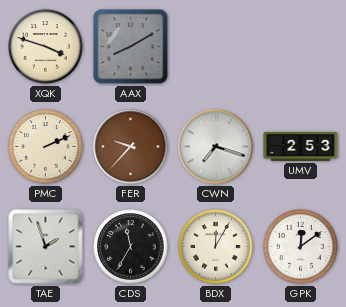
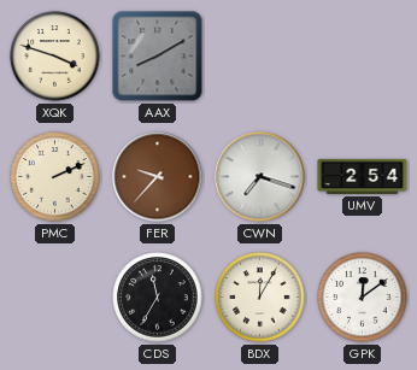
UMV: 2:53 -> 2:54
TAE: 1:57 -> none
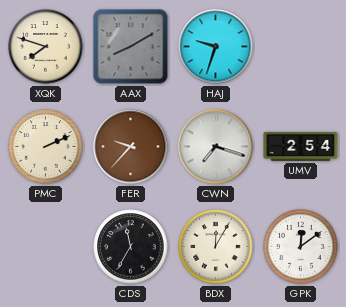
XQK: 3:48 -> 7:48
HAJ: none -> 9:33
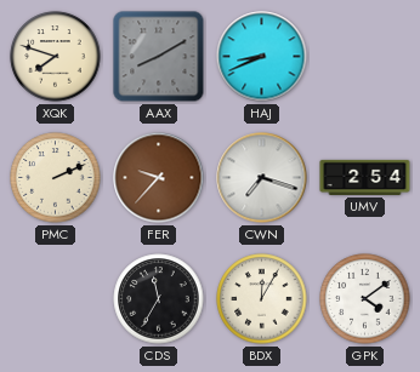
HAJ: 9:33 -> 8:41
GPK: 12:09 -> 4:09
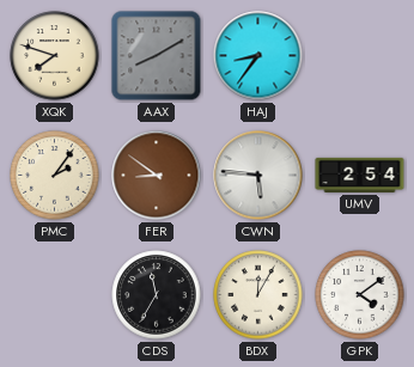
HAJ: 8:41 -> 8:36
PMC: 2:11 -> 2:06
FER: 9:37 -> 8:51
CWN: 7:18 -> 5:46
